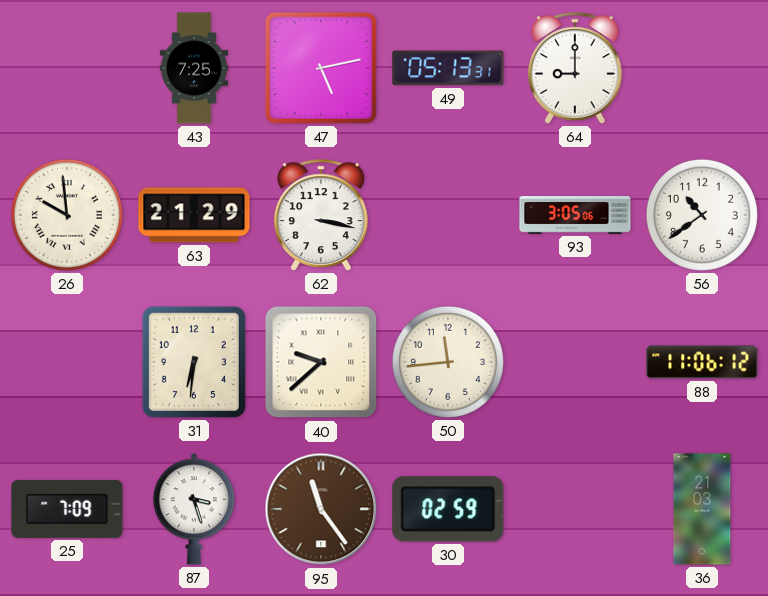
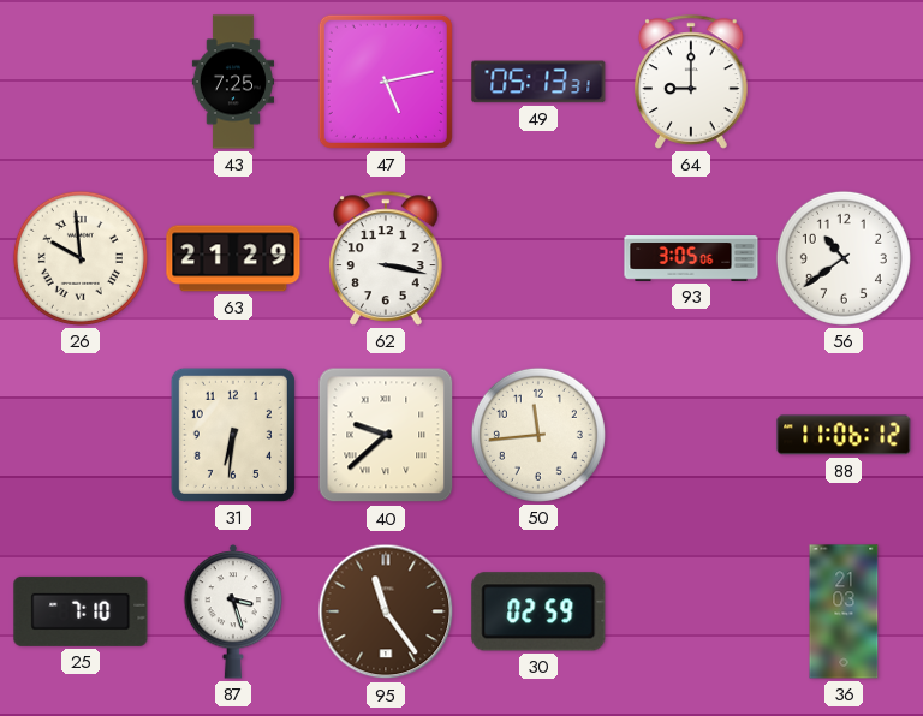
25: 7:09 -> 7:10
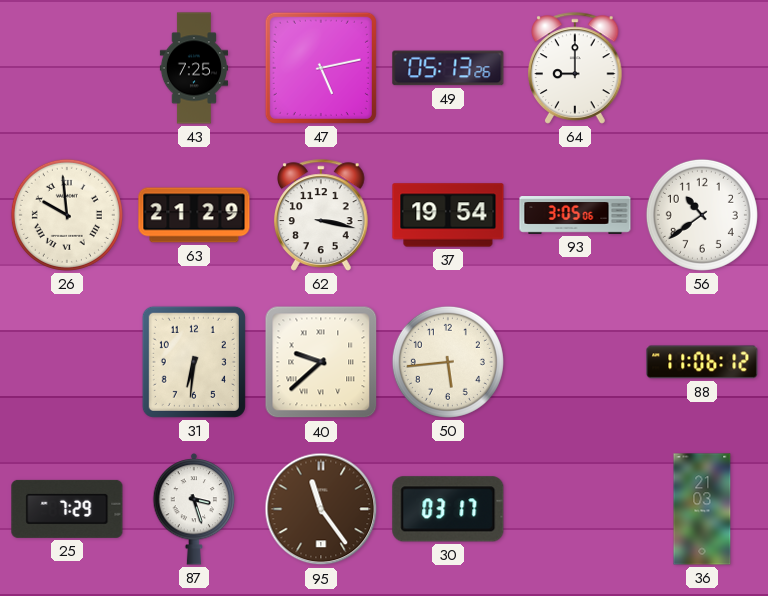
49: 05:13:31 -> 05:13:26
37: none -> 19:54
50: 11:44 -> 5:44
25: 7:10 -> 7:29
30: 02:59 -> 03:17
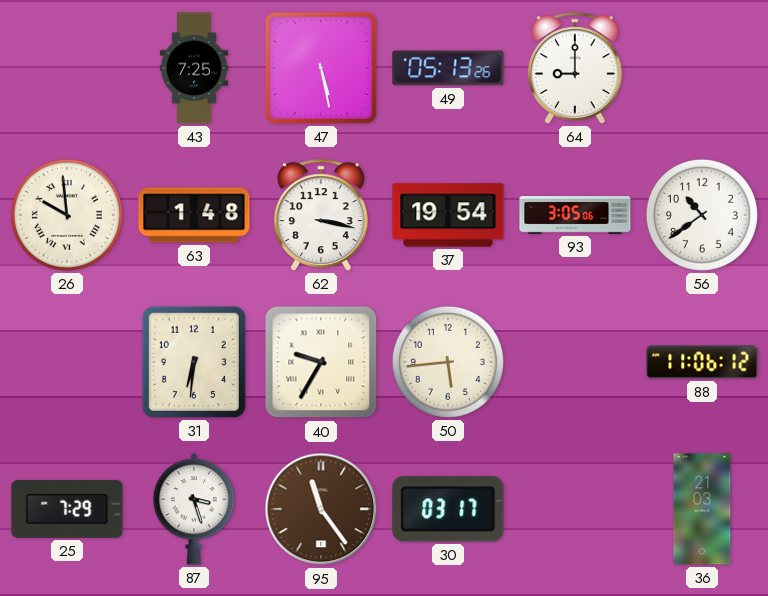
47: 5:13 -> 5:28
63: 21:29 -> 1:48
40: 9:38 -> 9:35
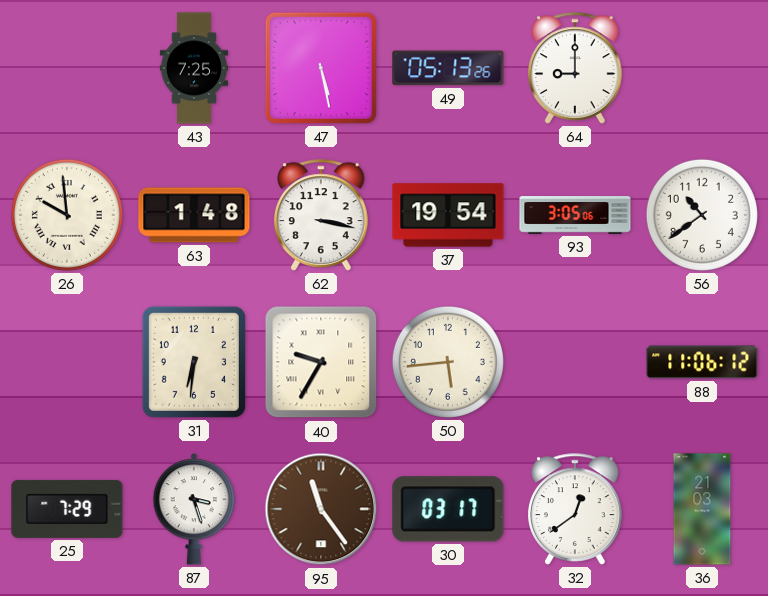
32: none -> 12:39
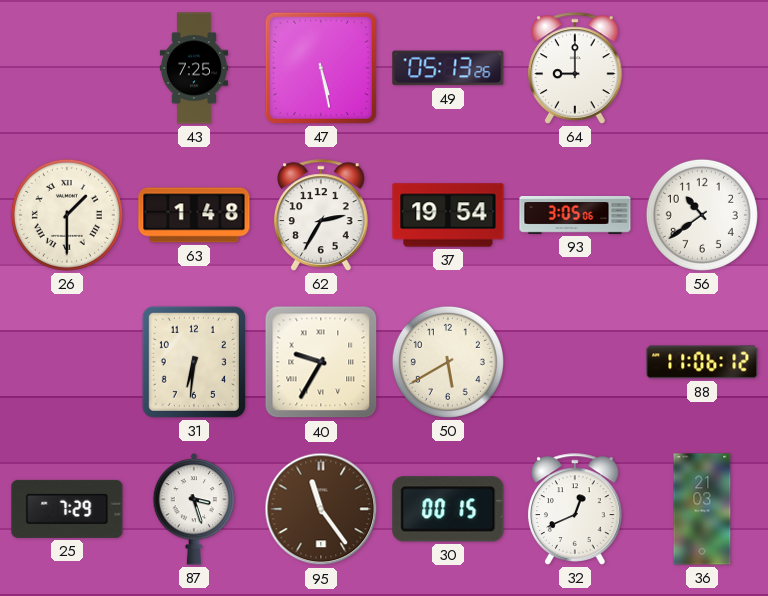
26: 9:59 -> 1:30
62: 3:17 -> 2:35
50: 5:44 -> 5:40
30: 03:17 -> 00:15
32: 12:39 -> 12:41
